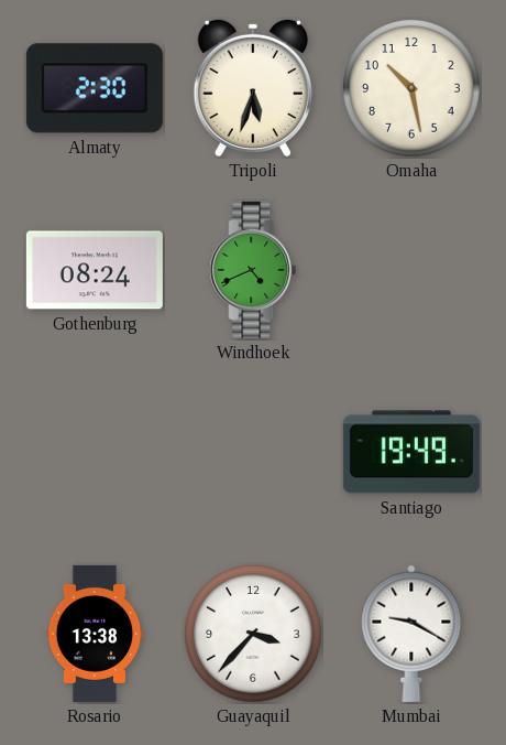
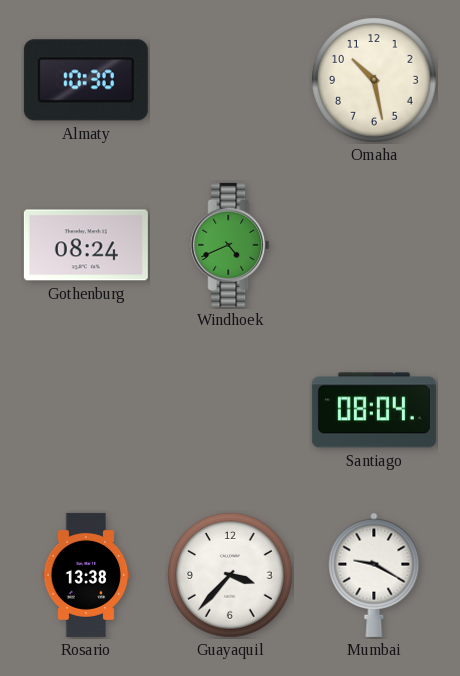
Almaty: 2:30 -> 10:30
Tripoli: 5:33 -> none
Santiago: 19:49 -> 08:04
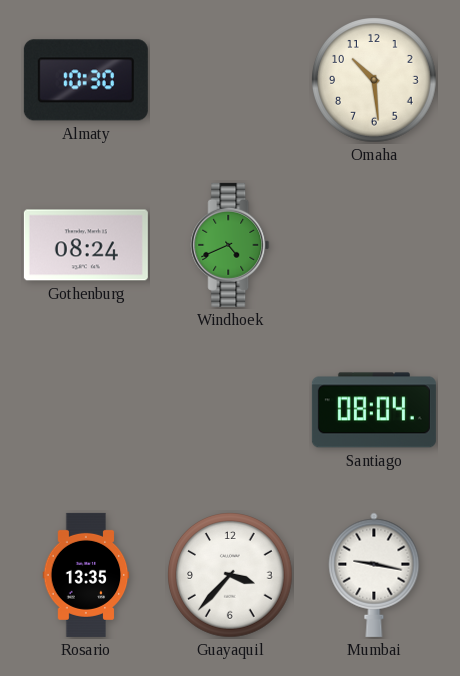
Omaha: 10:28 -> 10:29
Rosario: 13:38 -> 13:35
Mumbai: 9:20 -> 9:17
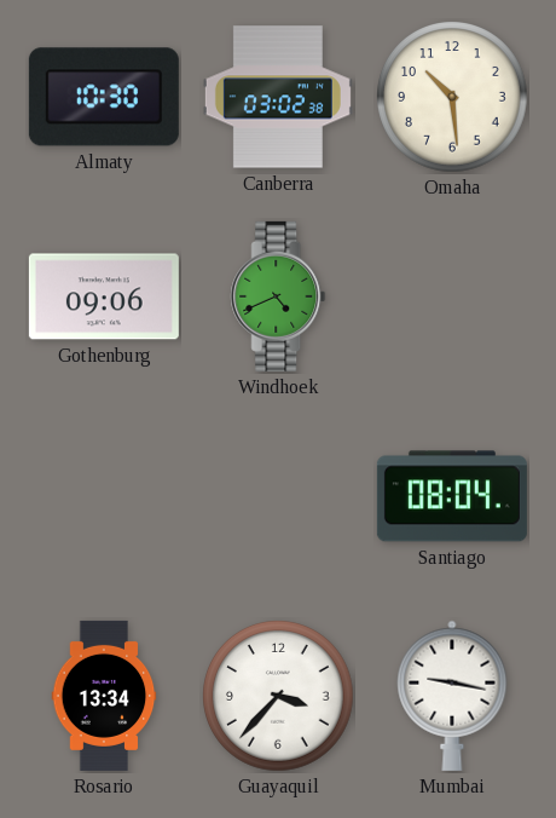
Canberra: none -> 03:02
Gothenburg: 08:24 -> 09:06
Rosario: 13:35 -> 13:34
